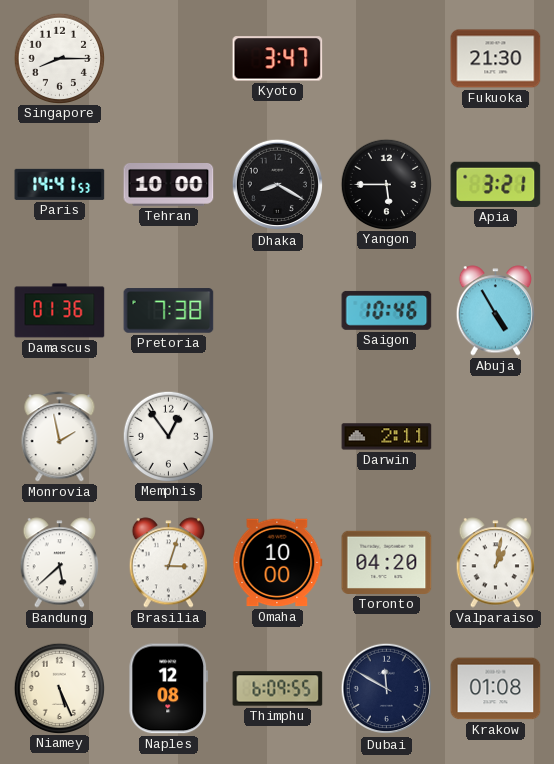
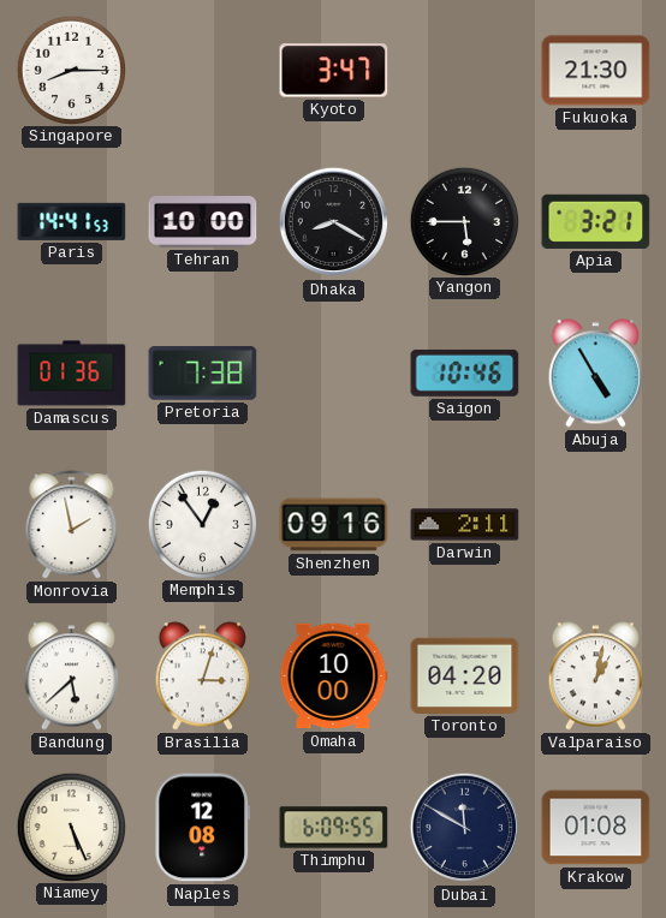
Shenzhen: none -> 09:16
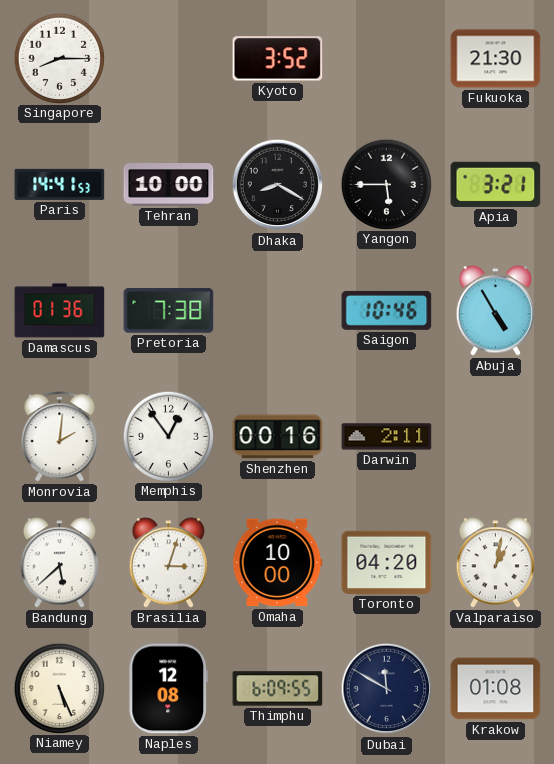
Kyoto: 3:47 -> 3:52
Monrovia: 1:58 -> 2:01
Shenzhen: 09:16 -> 00:16
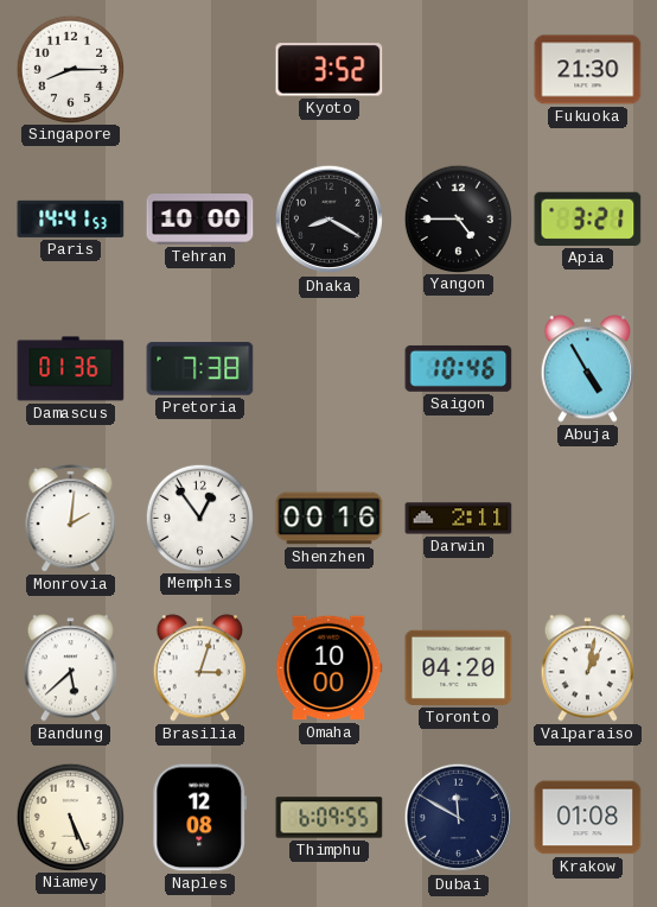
Yangon: 5:45 -> 4:45
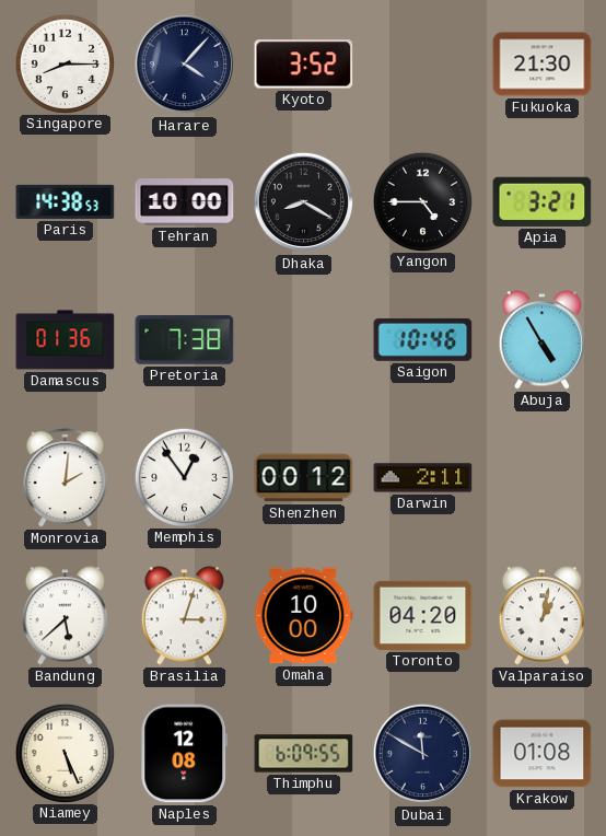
Harare: none -> 4:07
Paris: 14:41 -> 14:38
Shenzhen: 00:16 -> 00:12
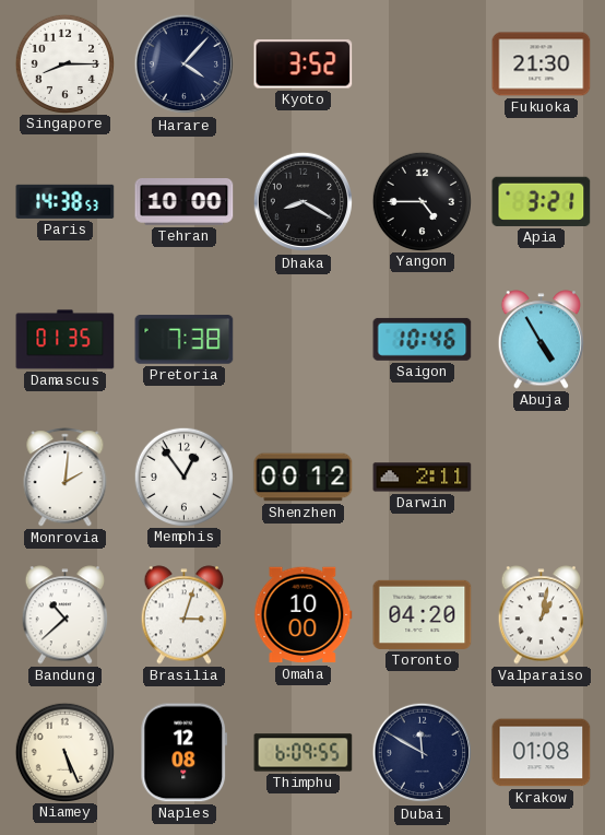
Damascus: 01:36 -> 01:35
Bandung: 5:38 -> 10:38
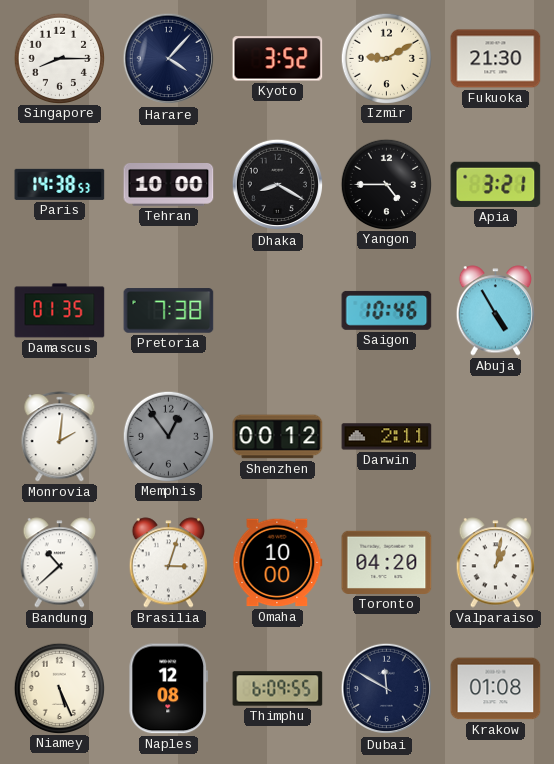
Izmir: none -> 9:10
Memphis dial: white -> grey
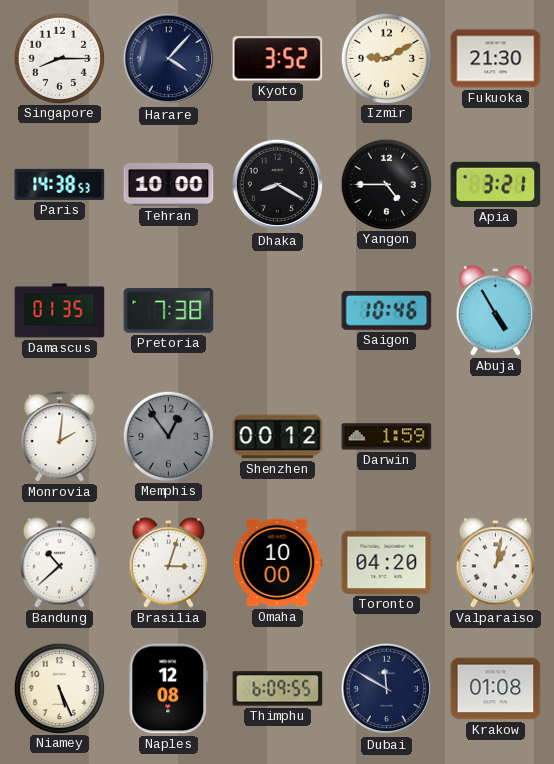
Darwin: 2:11 -> 1:59
